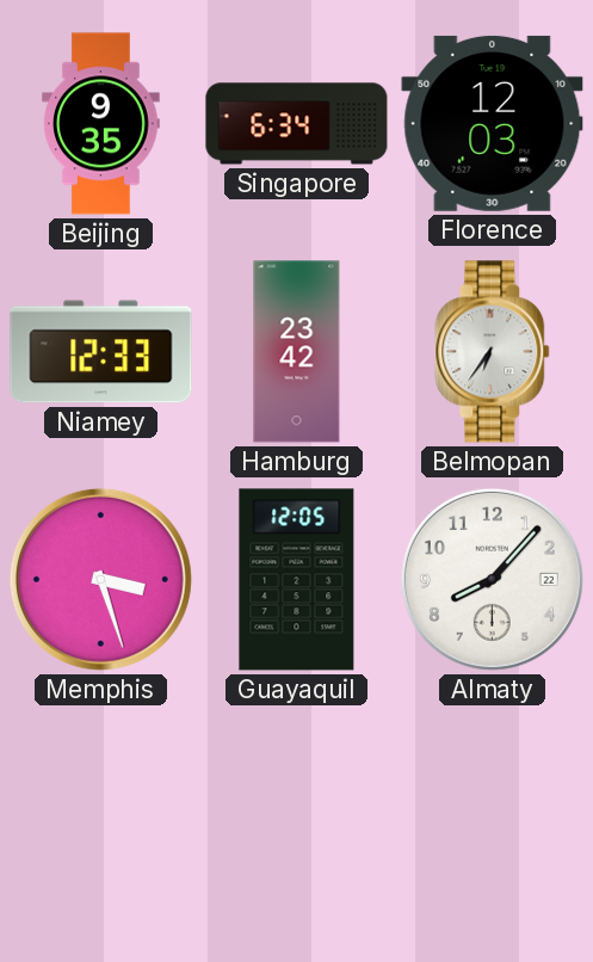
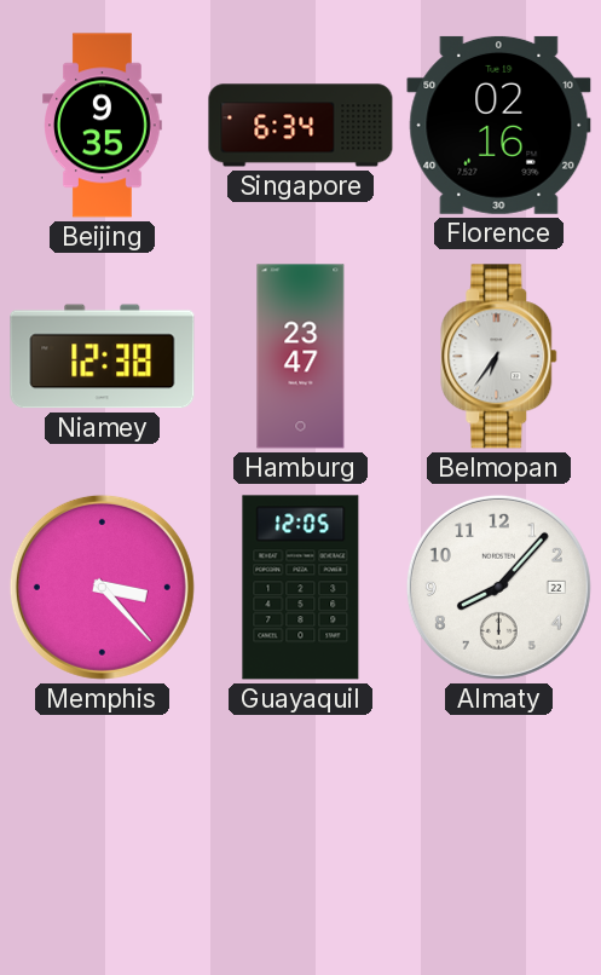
Florence: 12:03 -> 02:16
Niamey: 12:33 -> 12:38
Hamburg: 23:42 -> 23:47
Memphis: 3:27 -> 3:23
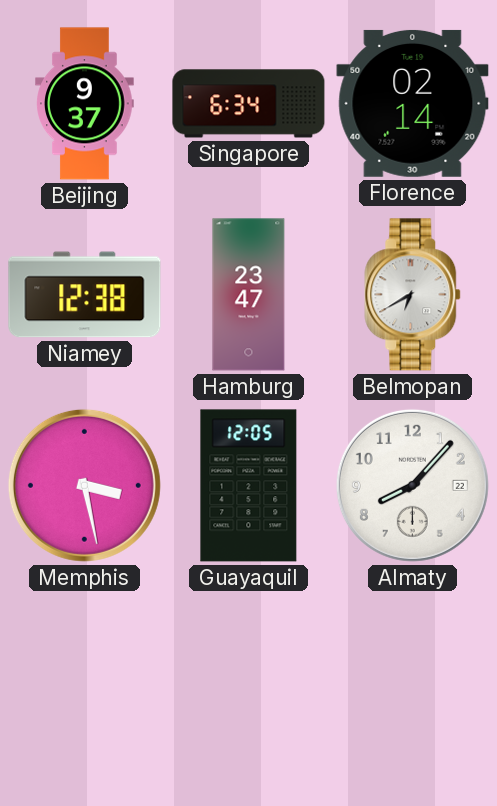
Beijing: 9:35 -> 9:37
Florence: 02:16 -> 02:14
Belmopan: 6:36 -> 6:40
Memphis: 3:23 -> 3:28
